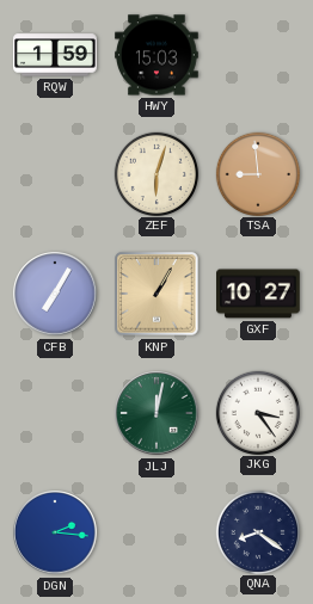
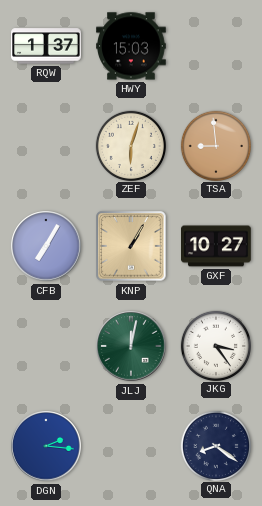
RQW: 1:59 -> 1:37
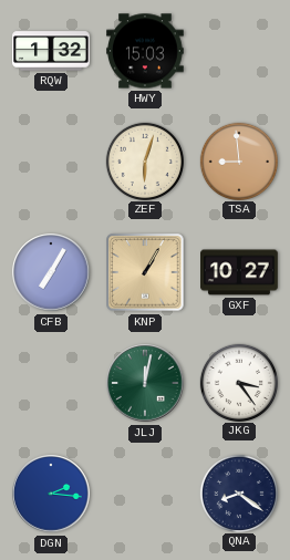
RQW: 1:37 -> 1:32
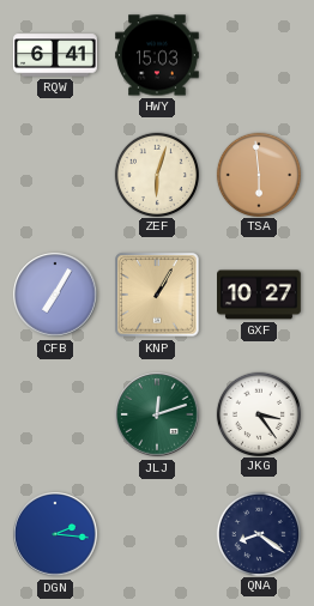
RQW: 1:32 -> 6:41
TSA: 8:59 -> 5:59
JLJ: 12:02 -> 12:12
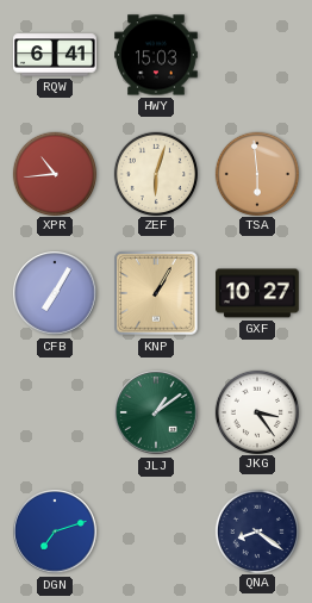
XPR: none -> 10:44
JLJ: 12:12 -> 1:09
DGN: 2:16 -> 7:12
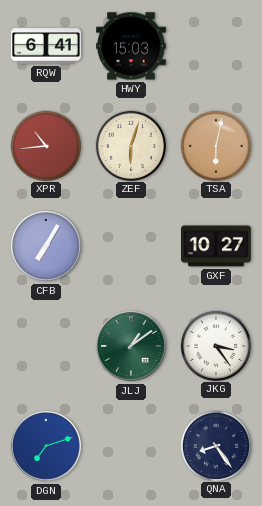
TSA: 5:59 -> 6:02
KNP: 1:05 -> none
QNA: 8:21 -> 8:24
